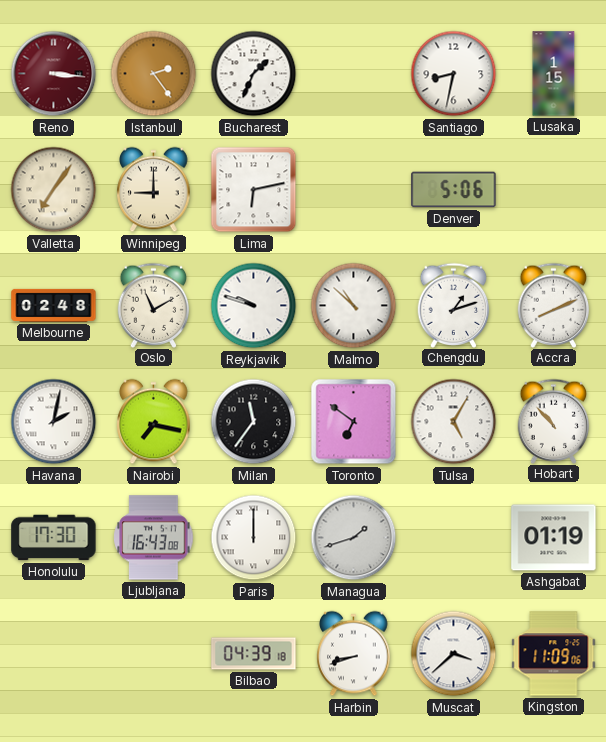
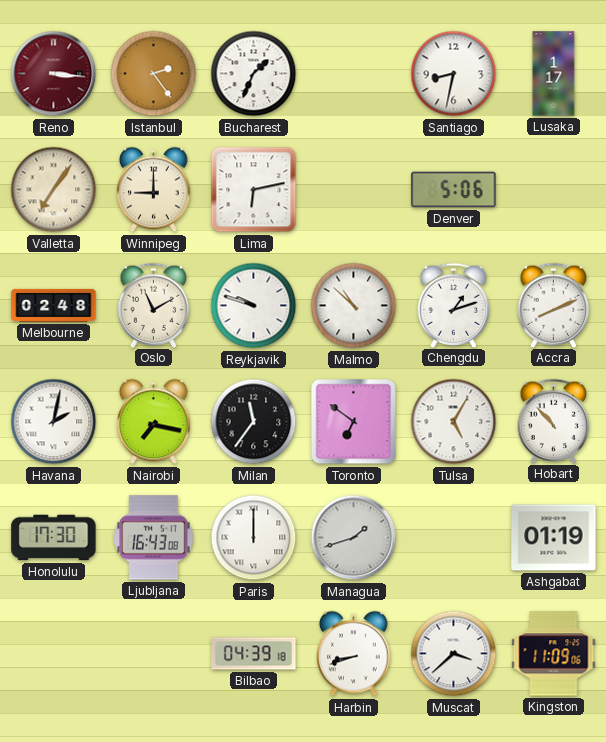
Lusaka: 1:15 -> 1:17
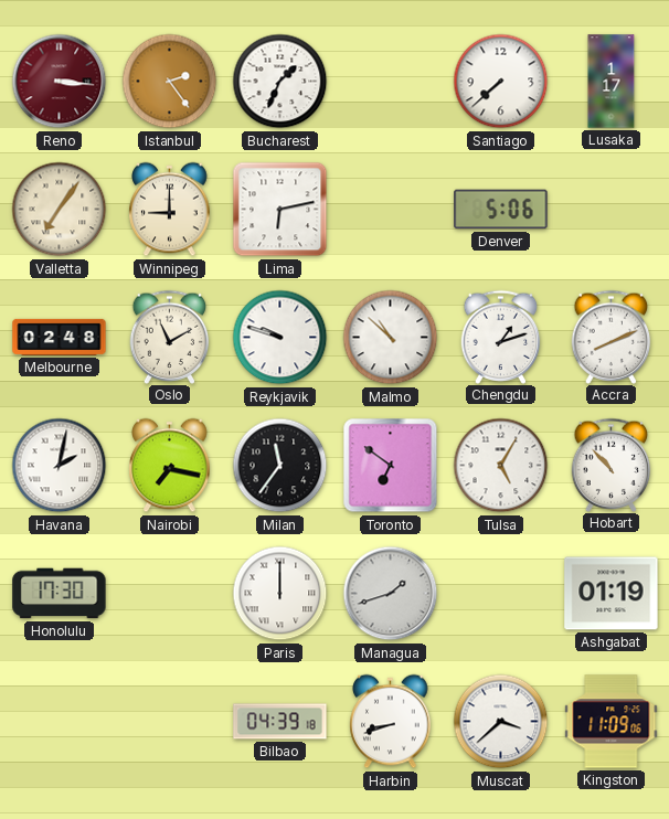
Santiago: 8:32 -> 7:38
Ljubljana: 16:43 -> none
